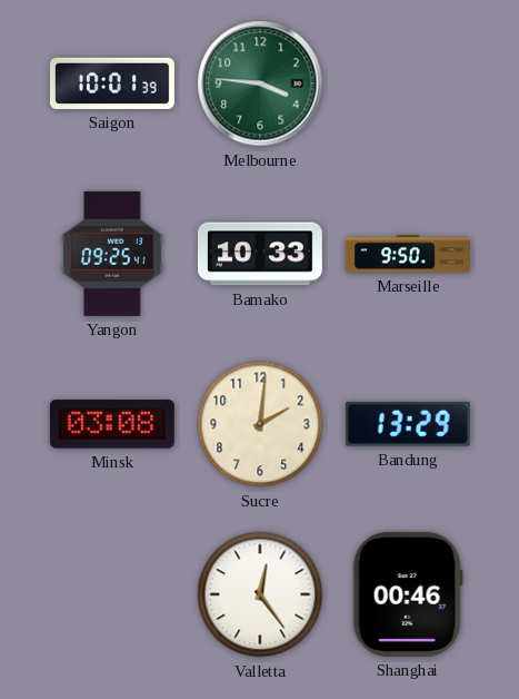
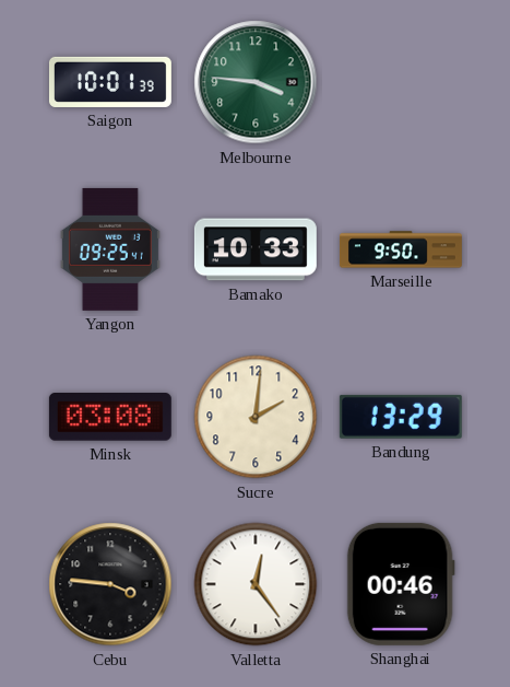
Cebu: none -> 3:46
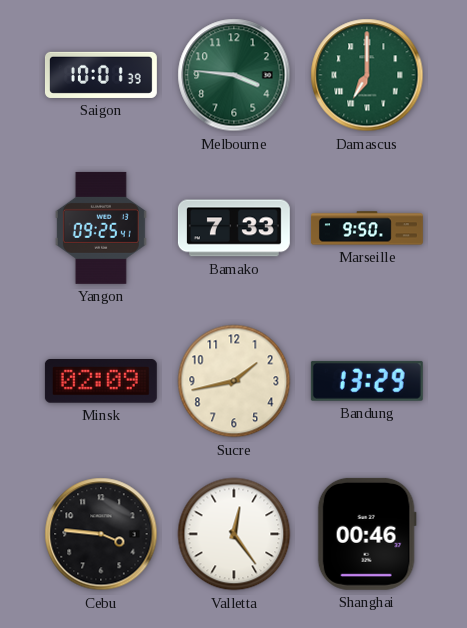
Damascus: none -> 7:00
Bamako: 10:33 -> 7:33
Minsk: 03:08 -> 02:09
Sucre: 2:01 -> 1:43
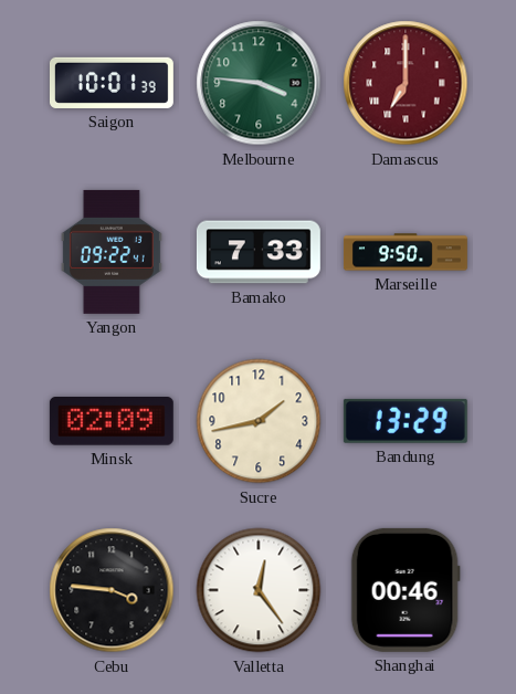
Damascus dial: green -> burgundy
Yangon: 09:25 -> 09:22
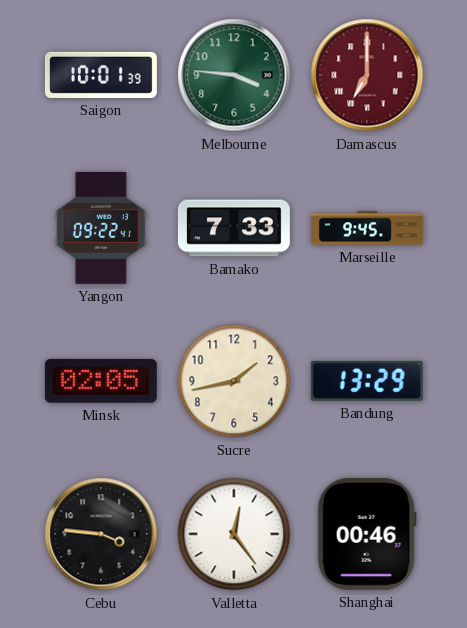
Marseille: 9:50 -> 9:45
Minsk: 02:09 -> 02:05
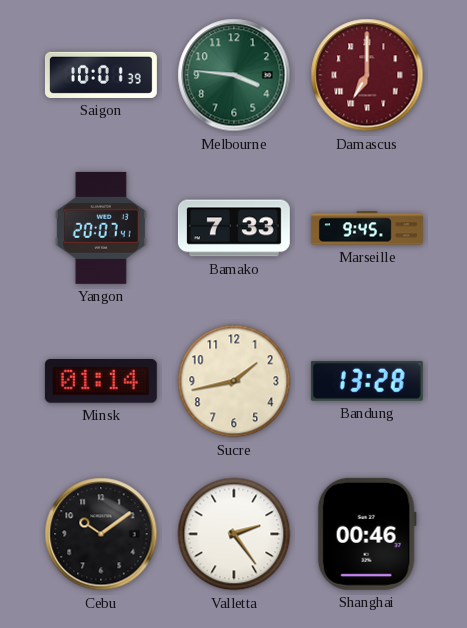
Yangon: 09:22 -> 20:07
Minsk: 02:05 -> 01:14
Bandung: 13:29 -> 13:28
Cebu: 3:46 -> 10:09
Valletta: 12:24 -> 2:24
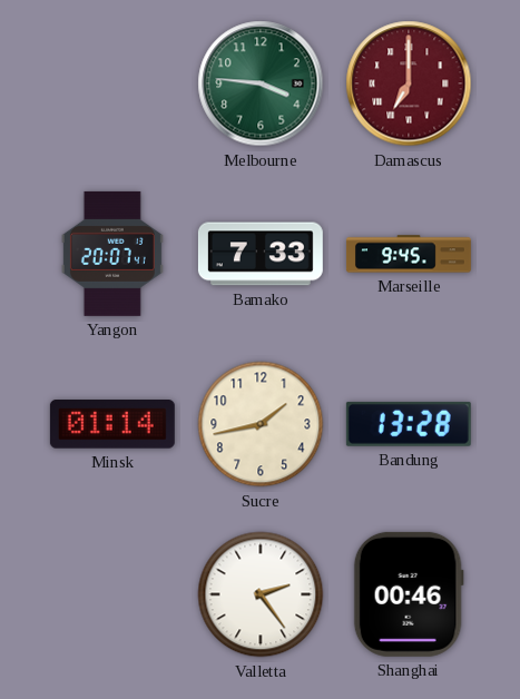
Saigon: 10:01 -> none
Cebu: 10:09 -> none
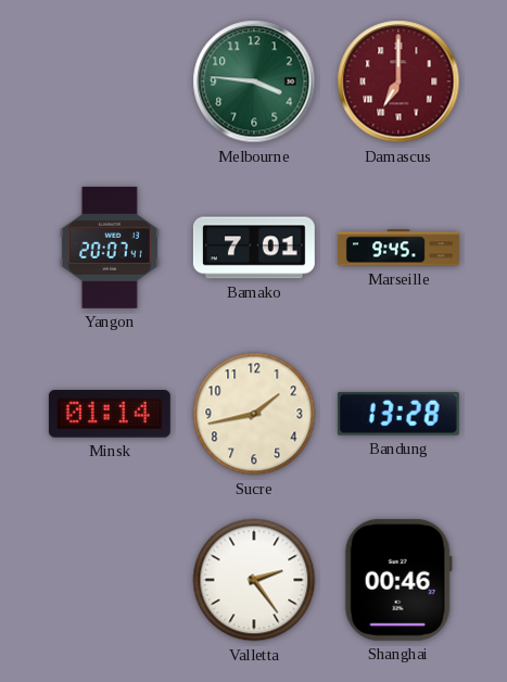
Bamako: 7:33 -> 7:01
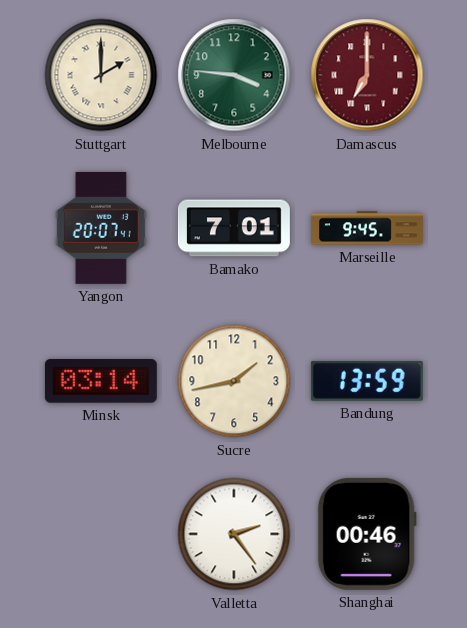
Stuttgart: none -> 2:00
Minsk: 01:14 -> 03:14
Bandung: 13:28 -> 13:59
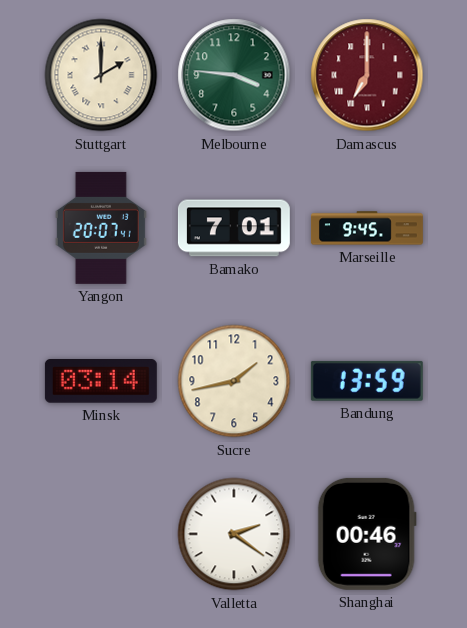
Valletta: 2:24 -> 2:21
